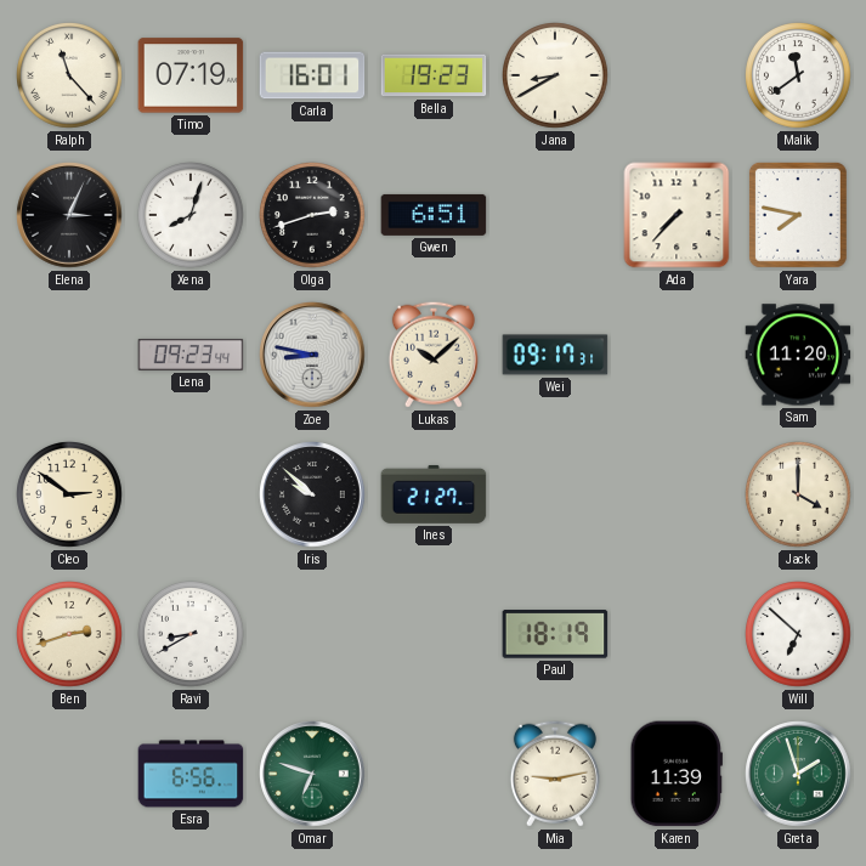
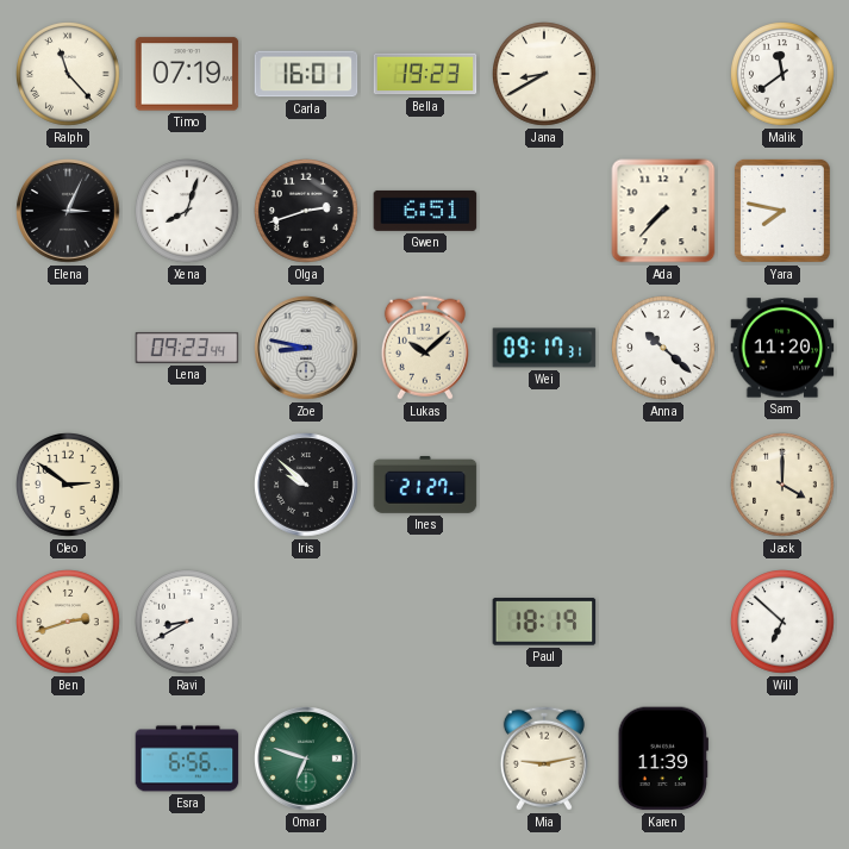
Anna: none -> 10:22
Greta: 1:57 -> none
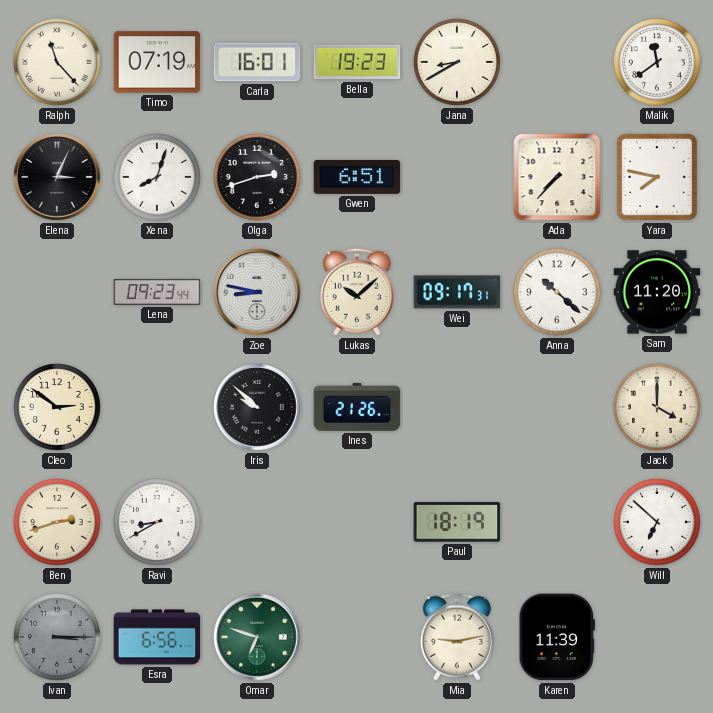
Ines: 21:27 -> 21:26
Ivan: none -> 3:15
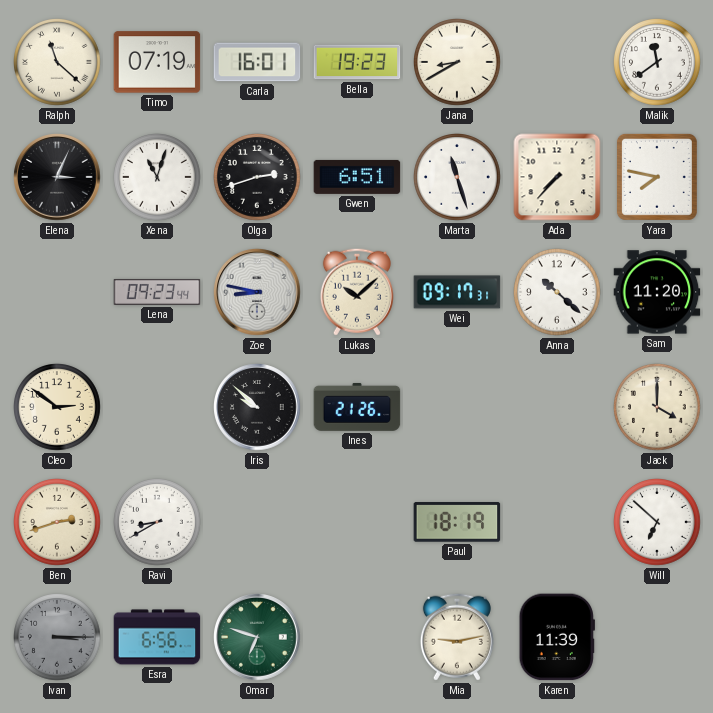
Ralph: 11:23 -> 11:22
Xena: 8:03 -> 11:03
Marta: none -> 11:27
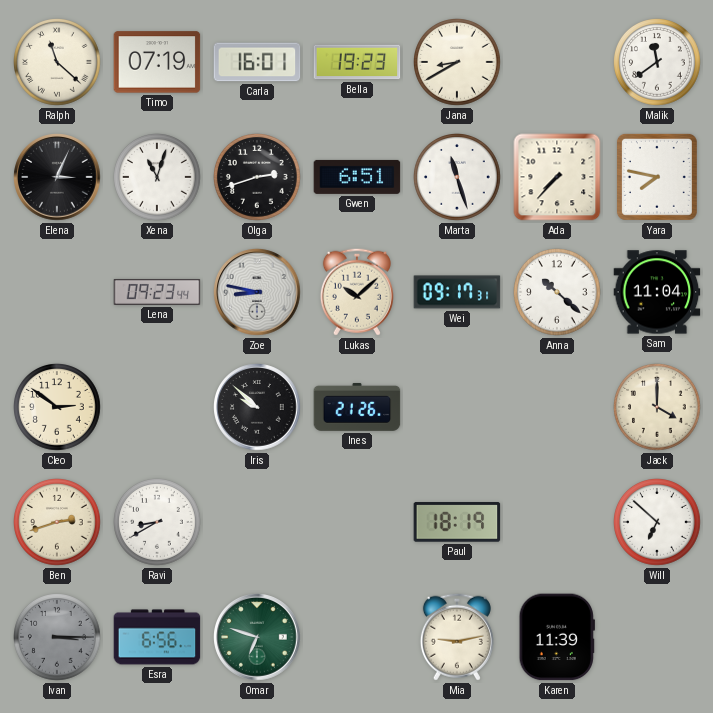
Sam: 11:20 -> 11:04
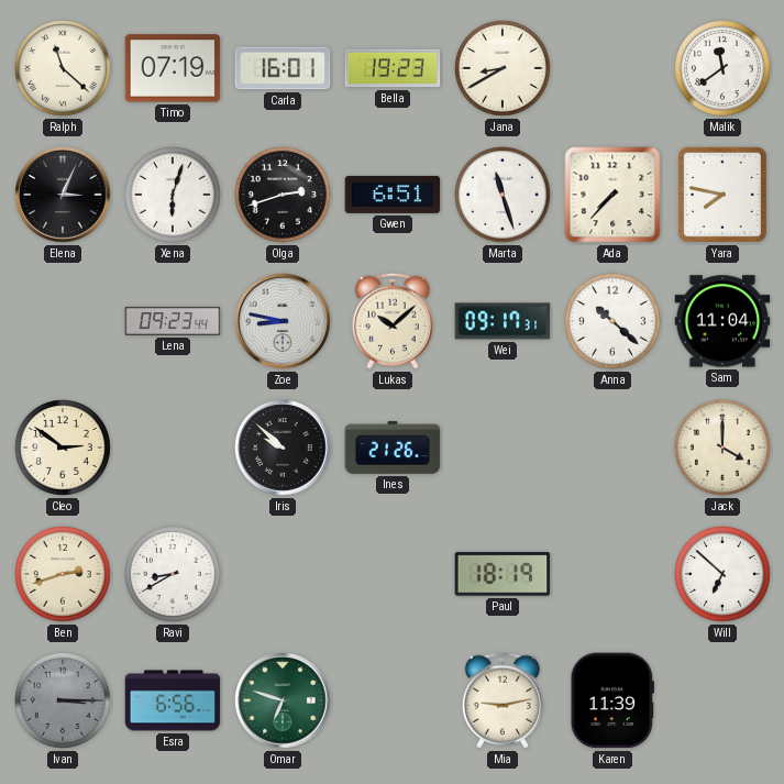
Xena: 11:03 -> 6:03
